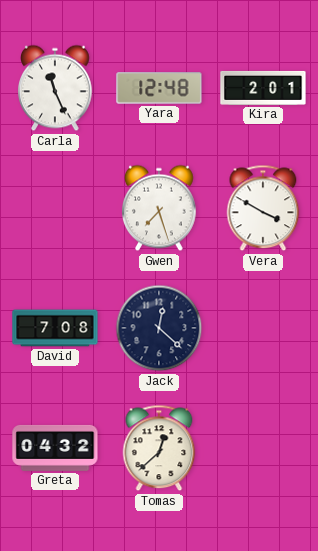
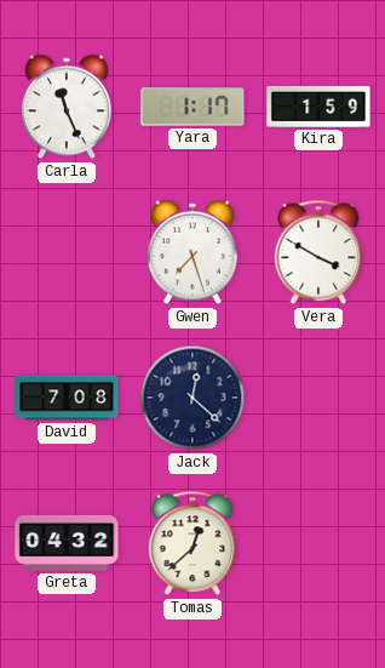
Yara: 12:48 -> 1:17
Kira: 2:01 -> 1:59
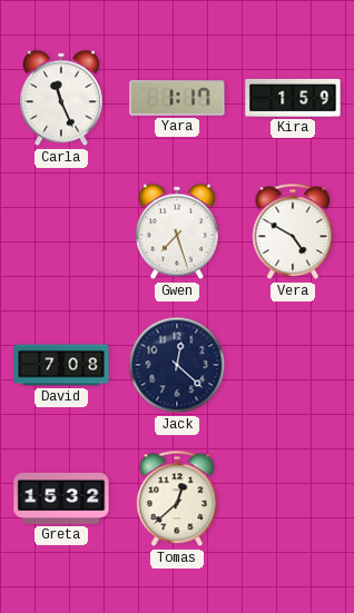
Vera: 3:50 -> 4:50
Greta: 04:32 -> 15:32
